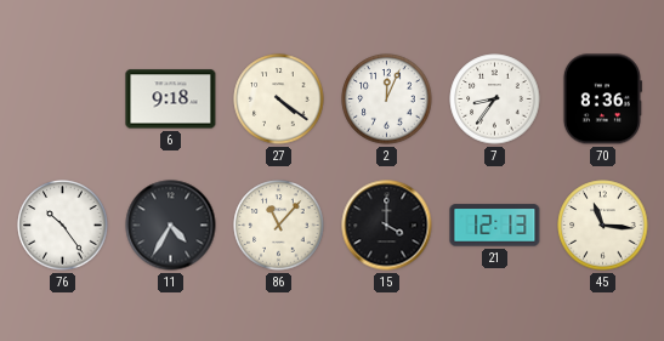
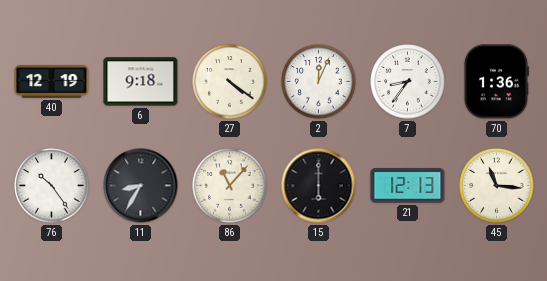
40: none -> 12:19
70: 8:36 -> 1:36
11: 4:35 -> 8:35
15: 4:00 -> 6:00
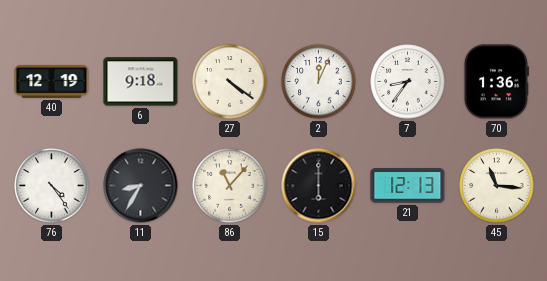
76: 10:24 -> 4:24
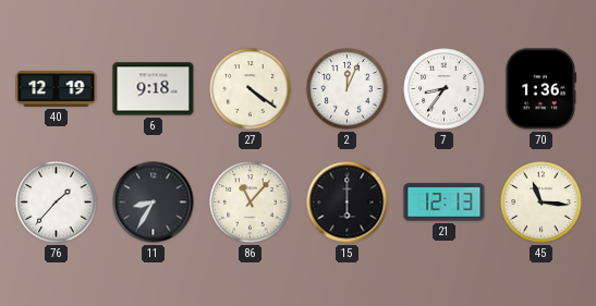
76: 4:24 -> 1:37
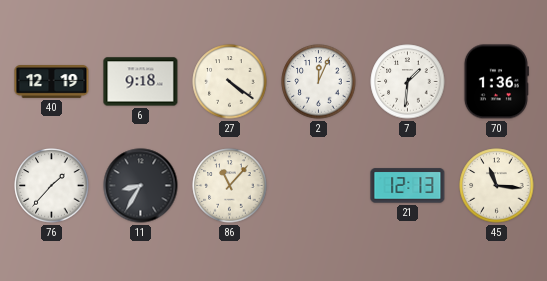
7: 8:36 -> 1:31
15: 6:00 -> none
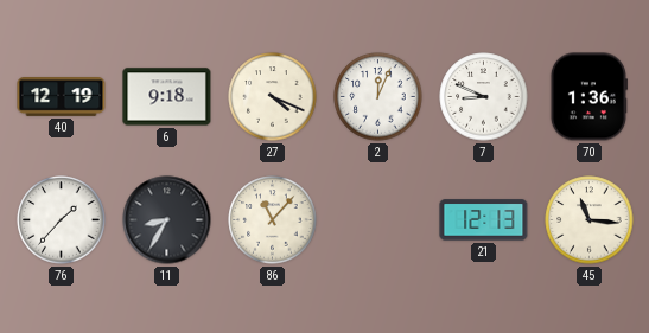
27: 4:21 -> 4:19
7: 1:31 -> 8:49
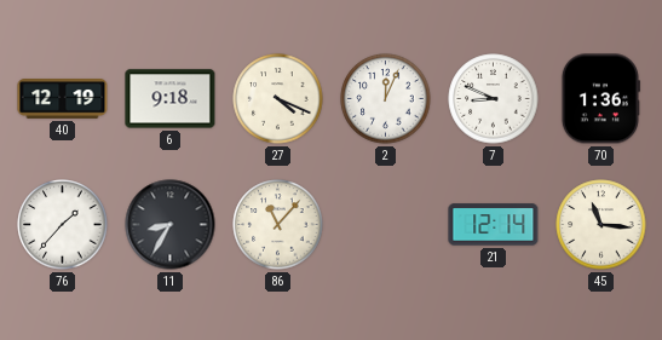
21: 12:13 -> 12:14
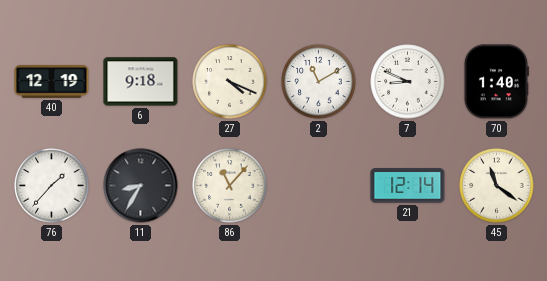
2: 12:04 -> 11:10
70: 1:36 -> 1:40
45: 11:16 -> 11:21
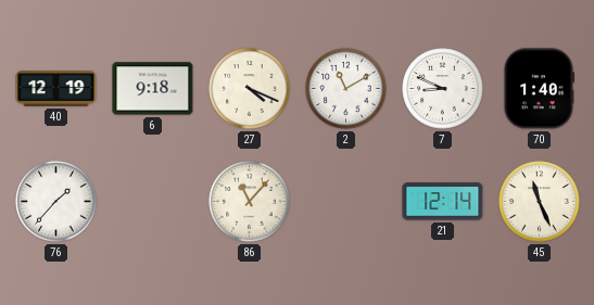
11: 8:35 -> none
45: 11:21 -> 11:26
